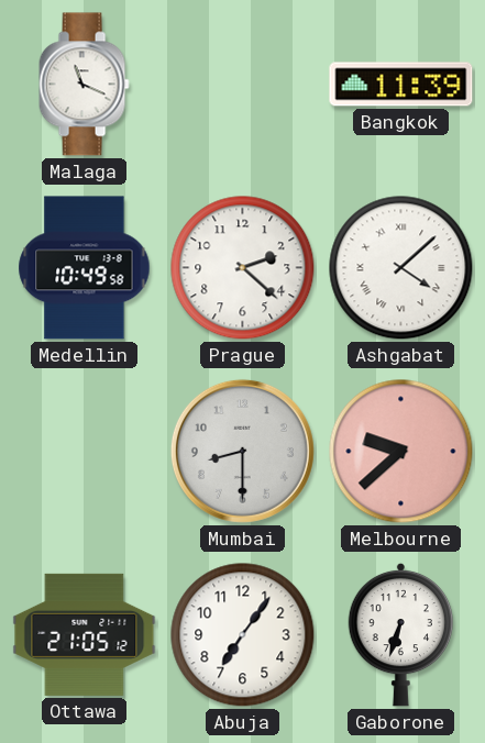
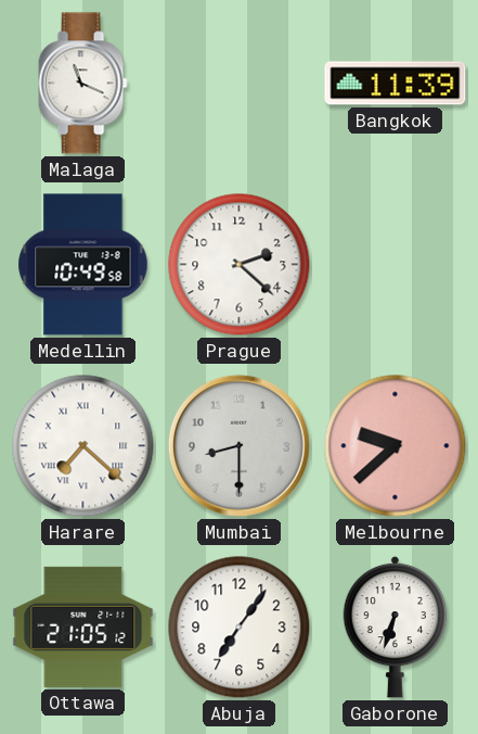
Ashgabat: 4:08 -> none
Harare: none -> 7:22
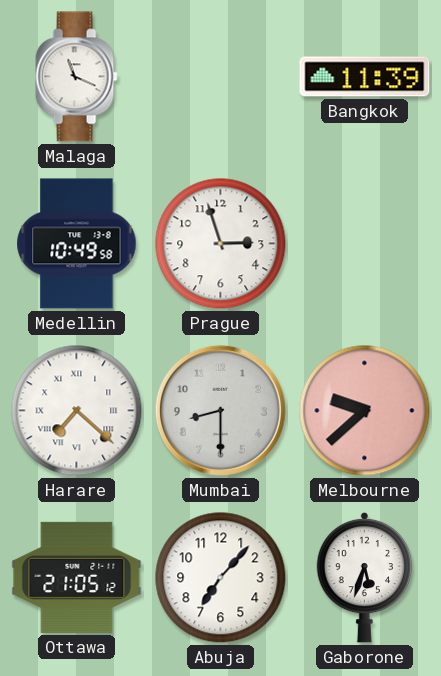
Prague: 2:22 -> 2:57
Abuja: 7:06 -> 7:07
Gaborone: 6:33 -> 5:33
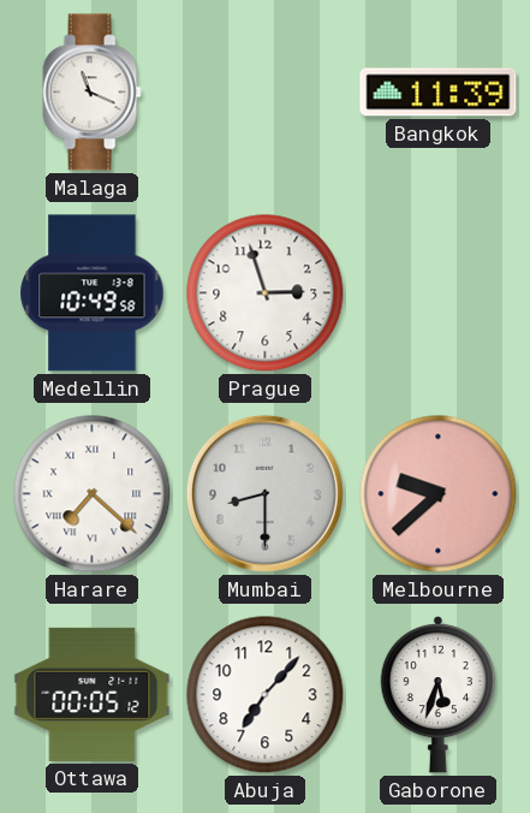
Ottawa: 21:05 -> 00:05
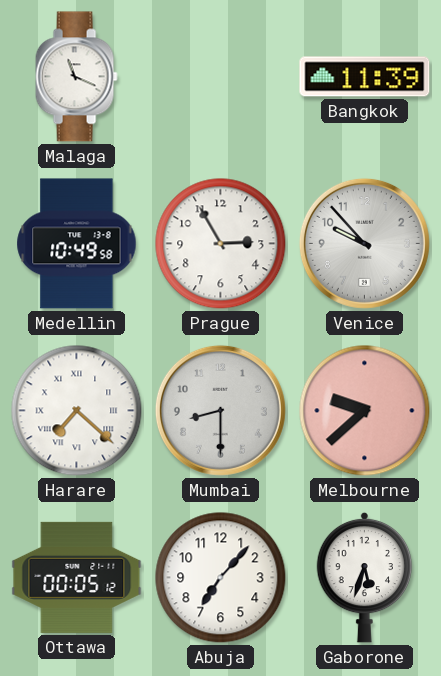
Prague: 2:57 -> 2:55
Venice: none -> 9:53
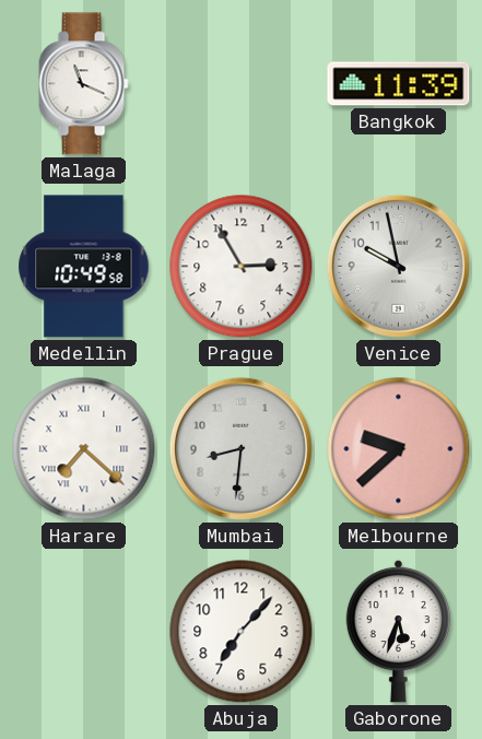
Venice: 9:53 -> 9:58
Mumbai: 8:30 -> 8:31
Ottawa: 00:05 -> none
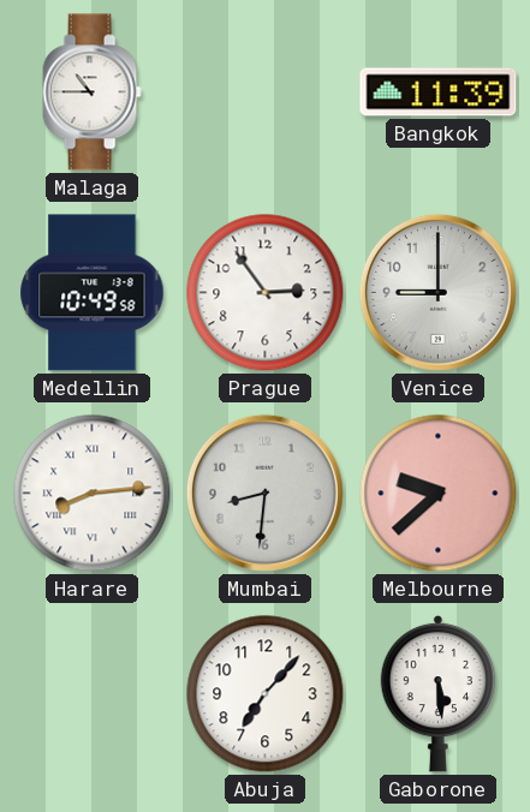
Malaga: 11:19 -> 10:45
Prague: 2:55 -> 2:54
Venice: 9:58 -> 9:00
Harare: 7:22 -> 8:14
Gaborone: 5:33 -> 5:29
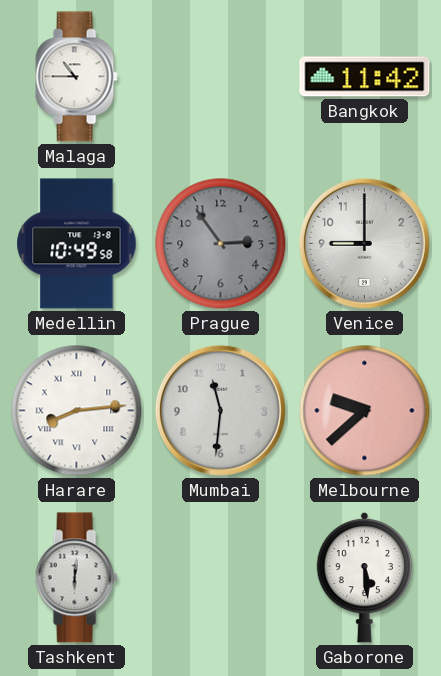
Bangkok: 11:39 -> 11:42
Prague dial: white -> grey
Mumbai: 8:31 -> 11:31
Tashkent: none -> 6:01
Abuja: 7:07 -> none
